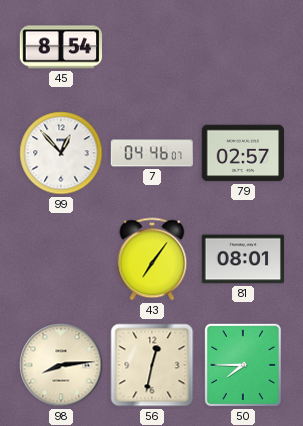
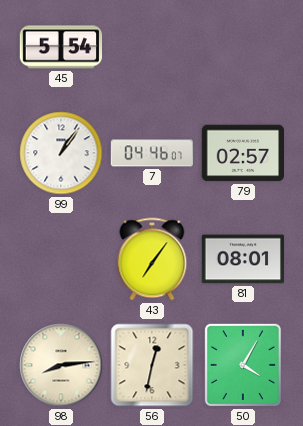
45: 8:54 -> 5:54
99: 12:53 -> 1:06
50: 7:45 -> 4:05
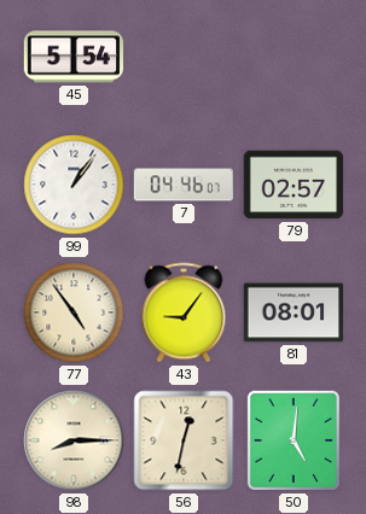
77: none -> 4:54
43: 7:06 -> 9:06
98: 8:14 -> 8:15
50: 4:05 -> 5:01
